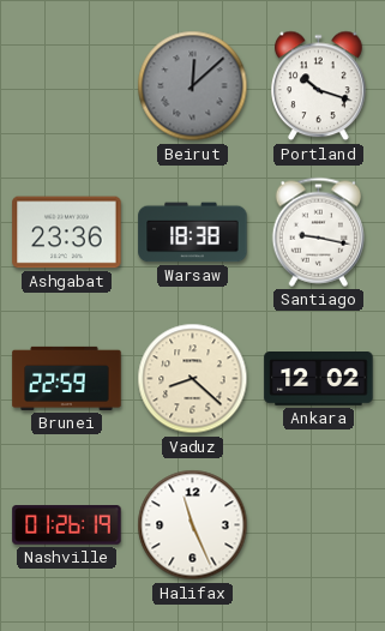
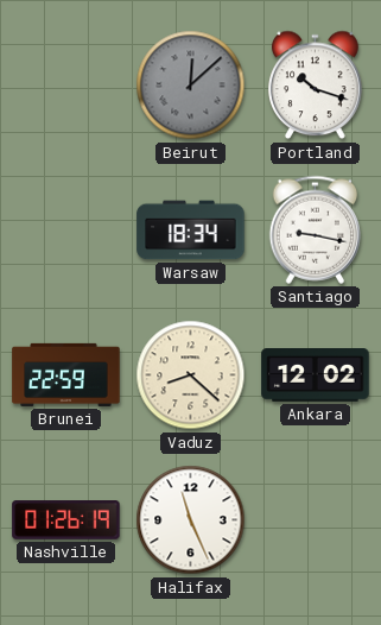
Ashgabat: 23:36 -> none
Warsaw: 18:38 -> 18:34
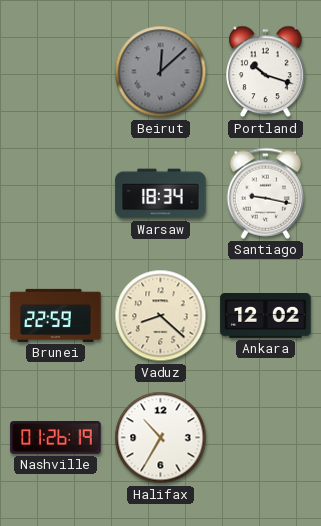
Halifax: 11:26 -> 10:35
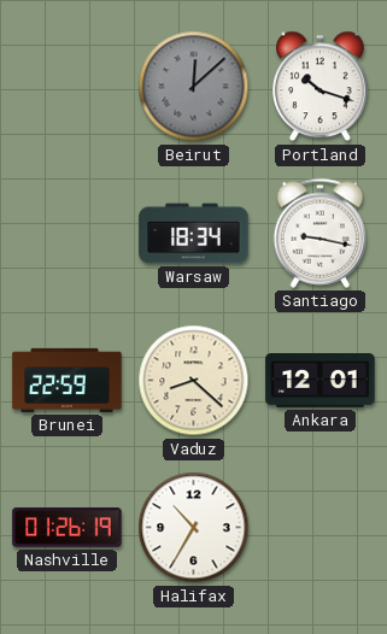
Ankara: 12:02 -> 12:01
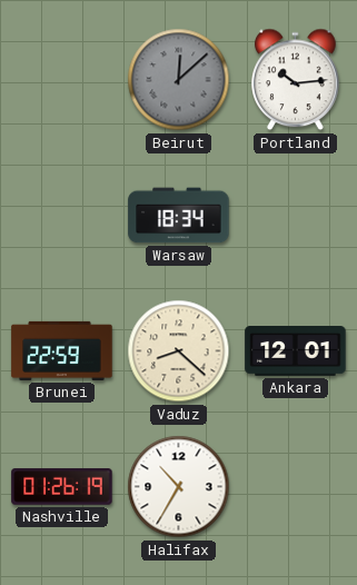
Portland: 10:18 -> 10:14
Santiago: 9:17 -> none
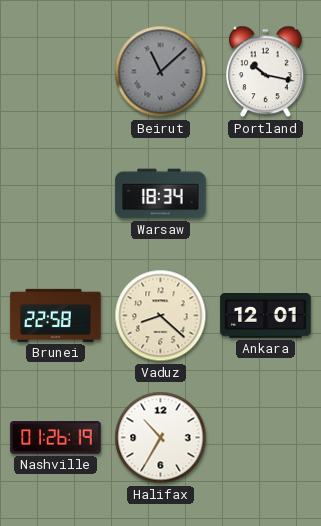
Beirut: 12:08 -> 11:08
Portland: 10:14 -> 10:17
Brunei: 22:59 -> 22:58
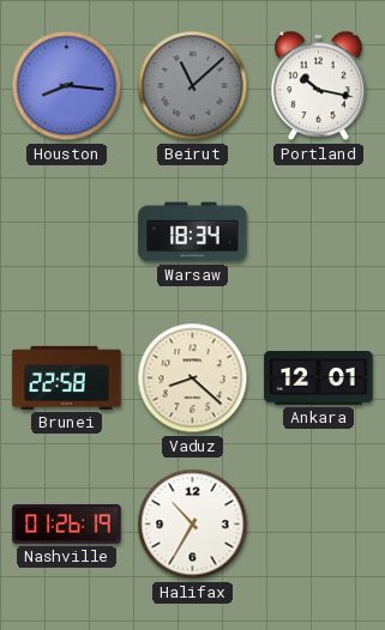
Houston: none -> 8:16
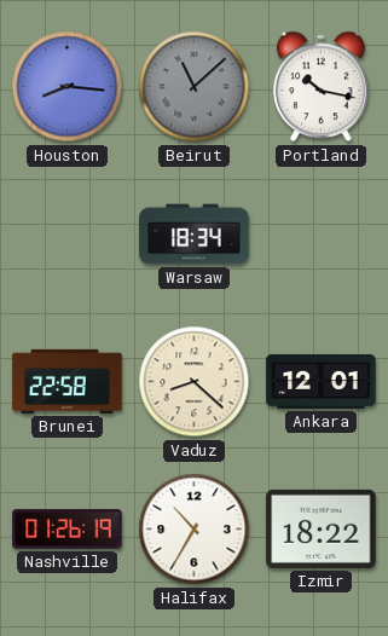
Izmir: none -> 18:22
